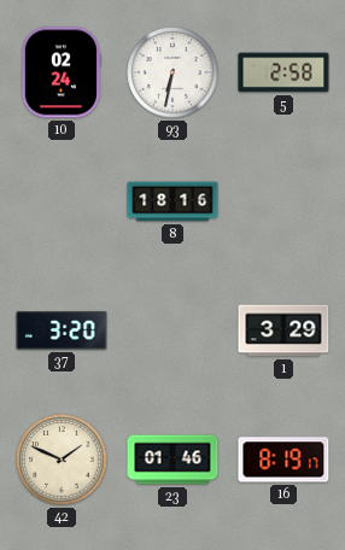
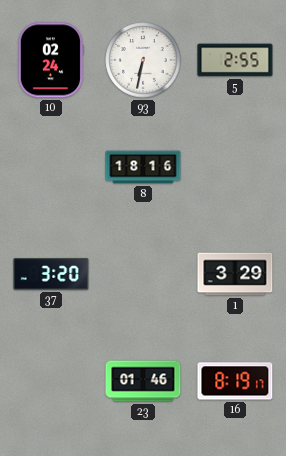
5: 2:58 -> 2:55
42: 1:49 -> none
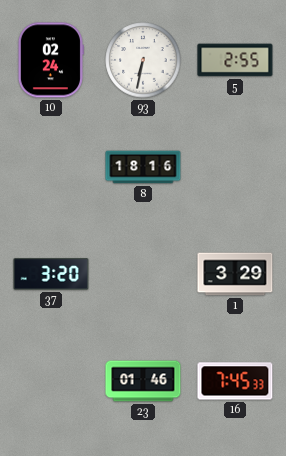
16: 8:19 -> 7:45
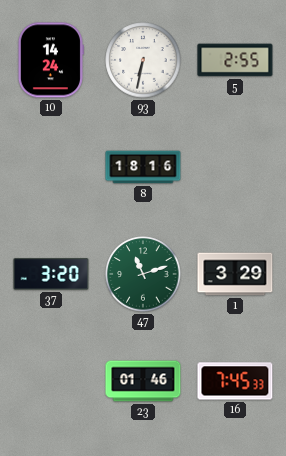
10: 02:24 -> 14:24
47: none -> 11:12
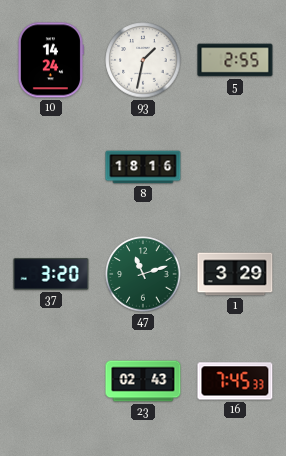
93: 6:32 -> 1:32
23: 01:46 -> 02:43
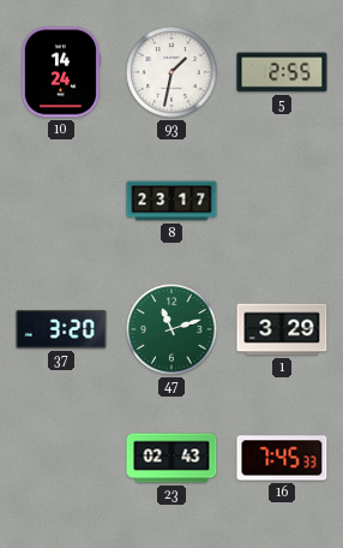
8: 18:16 -> 23:17
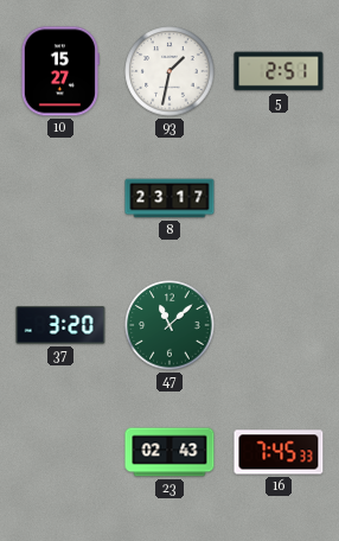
10: 14:24 -> 15:27
5: 2:55 -> 2:51
47: 11:12 -> 11:08
1: 3:29 -> none
